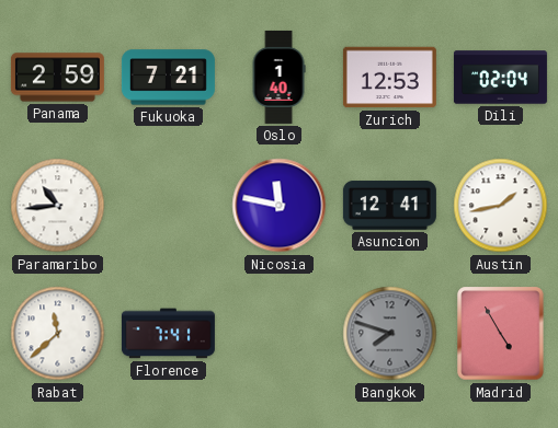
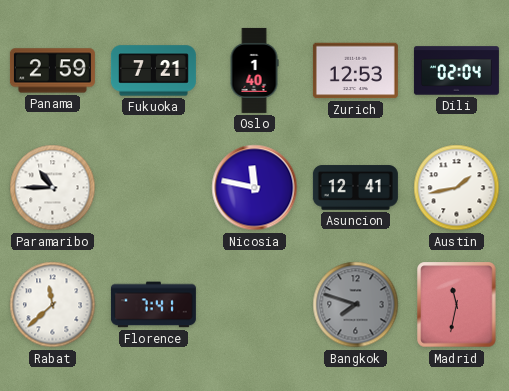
Paramaribo: 10:44 -> 10:45
Madrid: 4:55 -> 11:32
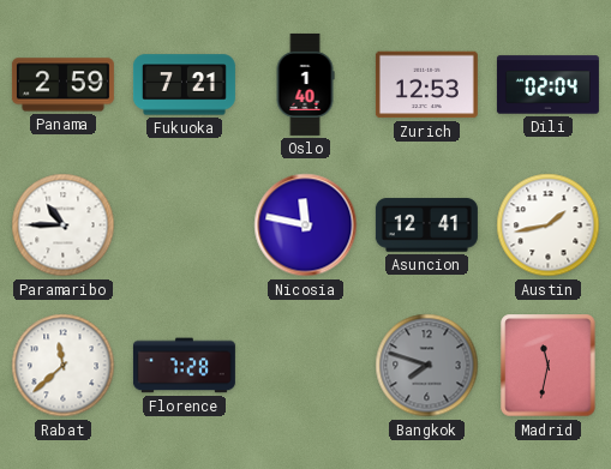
Florence: 7:41 -> 7:28
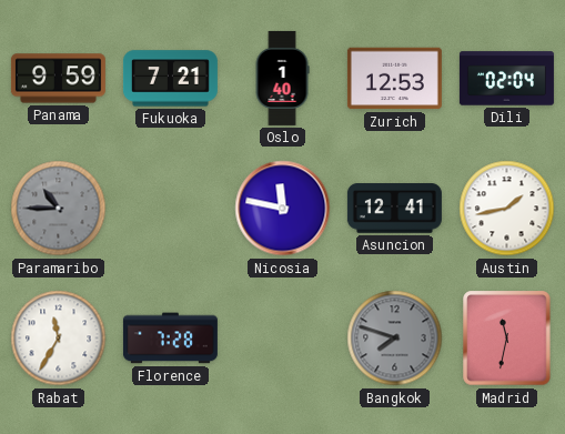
Panama: 2:59 -> 9:59
Paramaribo dial: white -> grey
Rabat: 11:38 -> 11:35
